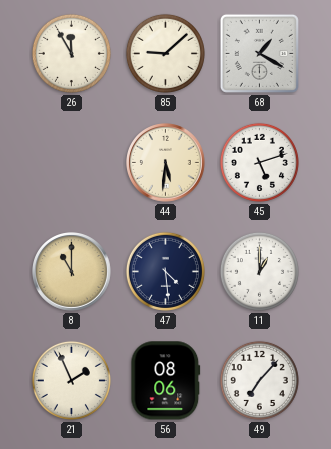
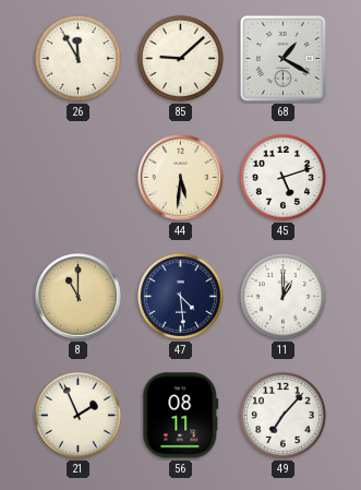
56: 08:06 -> 08:11
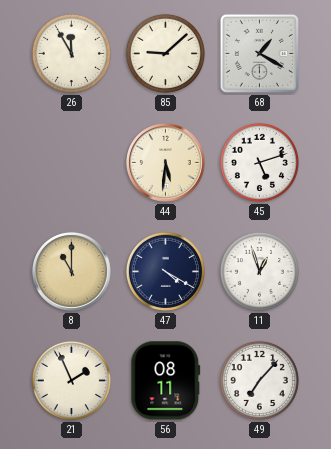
47: 4:29 -> 4:20
11: 1:00 -> 12:57
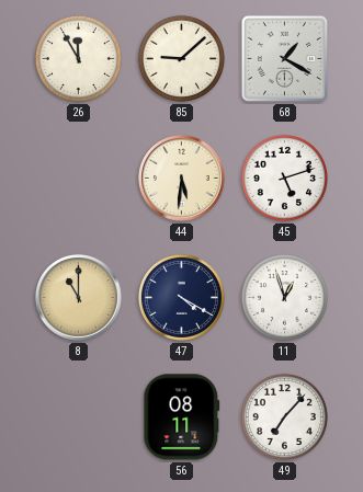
21: 1:56 -> none
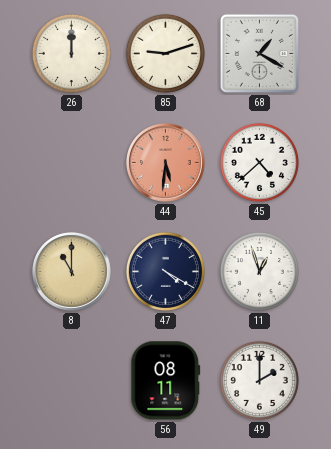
26: 11:55 -> 12:00
85: 9:08 -> 9:12
44 dial: cream -> salmon
45: 5:12 -> 4:38
49: 7:07 -> 2:00
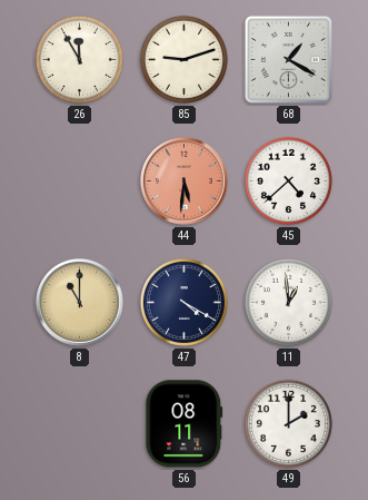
26: 12:00 -> 11:55
11: 12:57 -> 12:59
